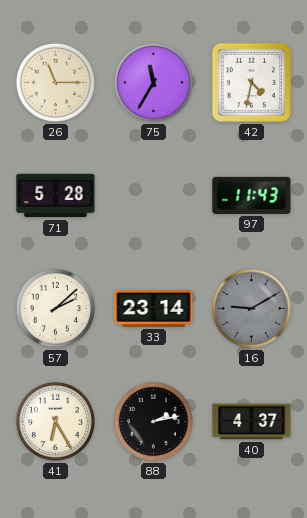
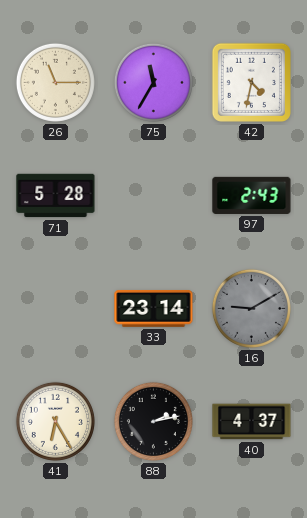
97: 11:43 -> 2:43
57: 2:08 -> none
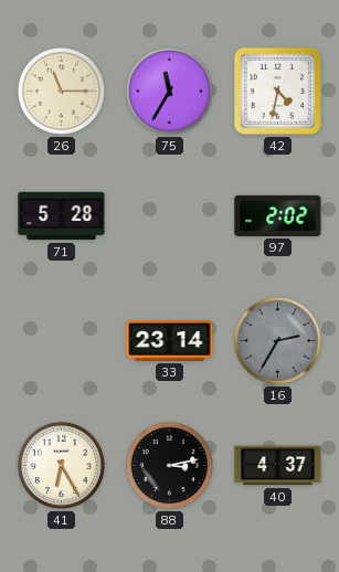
97: 2:43 -> 2:02
16: 9:10 -> 2:35
88: 2:13 -> 3:13
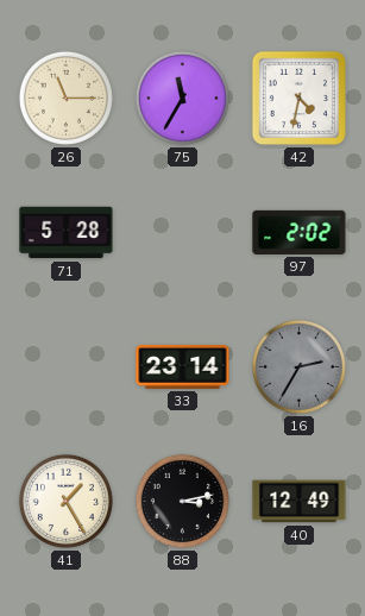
41: 6:25 -> 1:25
40: 4:37 -> 12:49
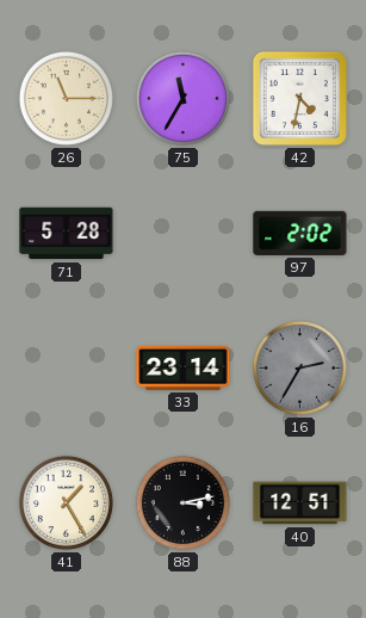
40: 12:49 -> 12:51
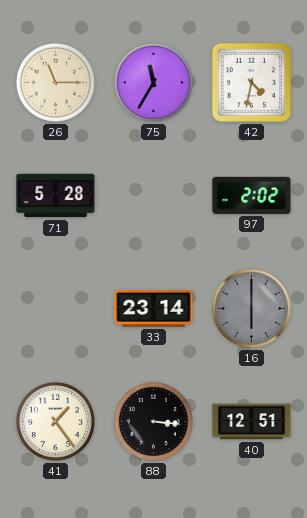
16: 2:35 -> 6:00
41: 1:25 -> 1:24
88: 3:13 -> 3:16
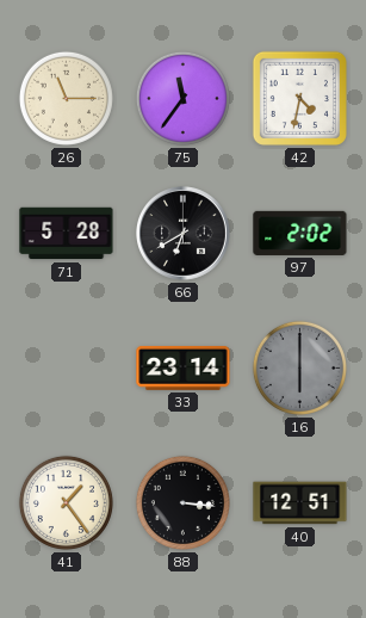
75: 11:35 -> 11:36
66: none -> 6:40
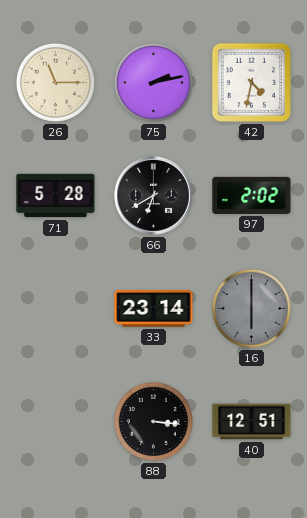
75: 11:36 -> 2:13
41: 1:24 -> none
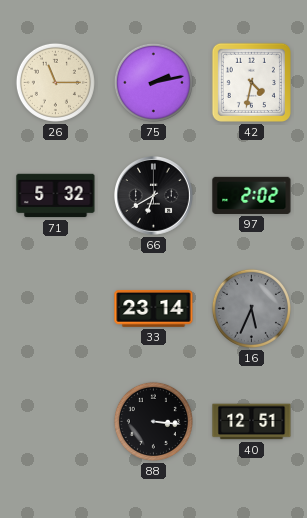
71: 5:28 -> 5:32
16: 6:00 -> 5:34
